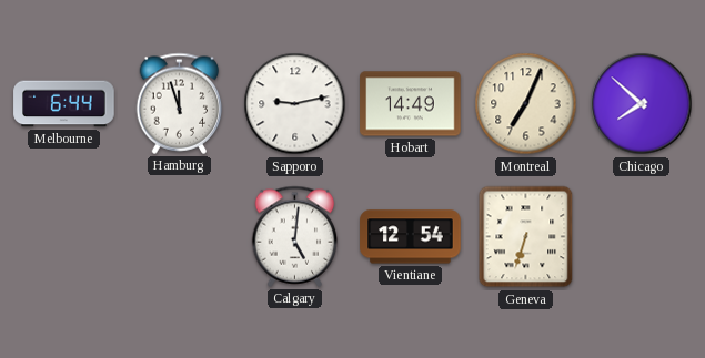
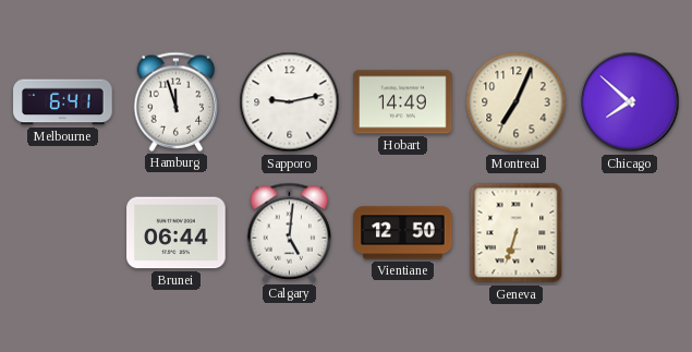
Melbourne: 6:44 -> 6:41
Brunei: none -> 06:44
Vientiane: 12:54 -> 12:50
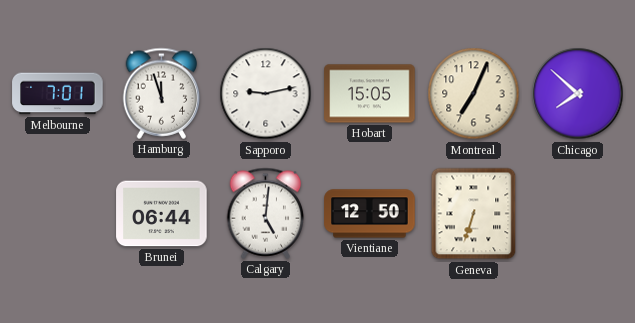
Melbourne: 6:41 -> 7:01
Hobart: 14:49 -> 15:05
